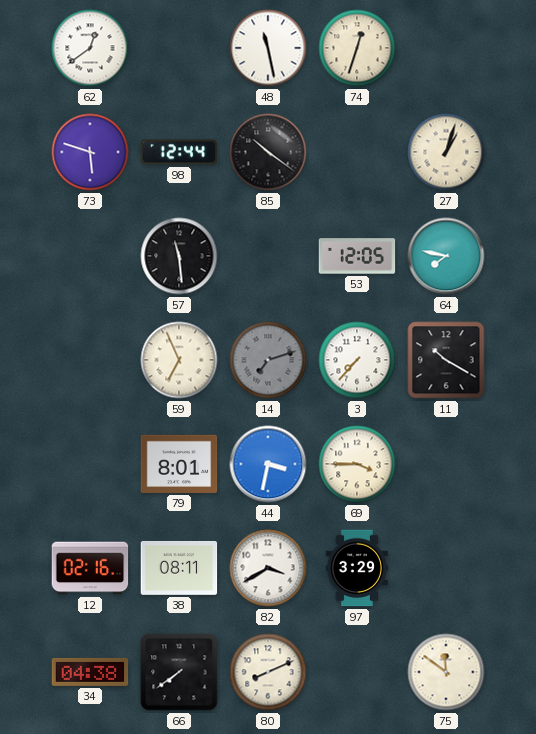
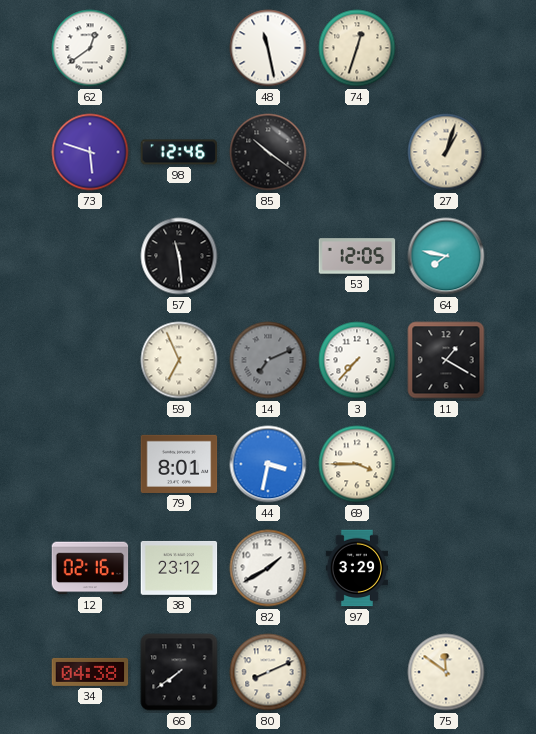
98: 12:44 -> 12:46
14: 7:12 -> 7:11
11: 10:20 -> 1:20
38: 08:11 -> 23:12
82: 3:40 -> 1:40
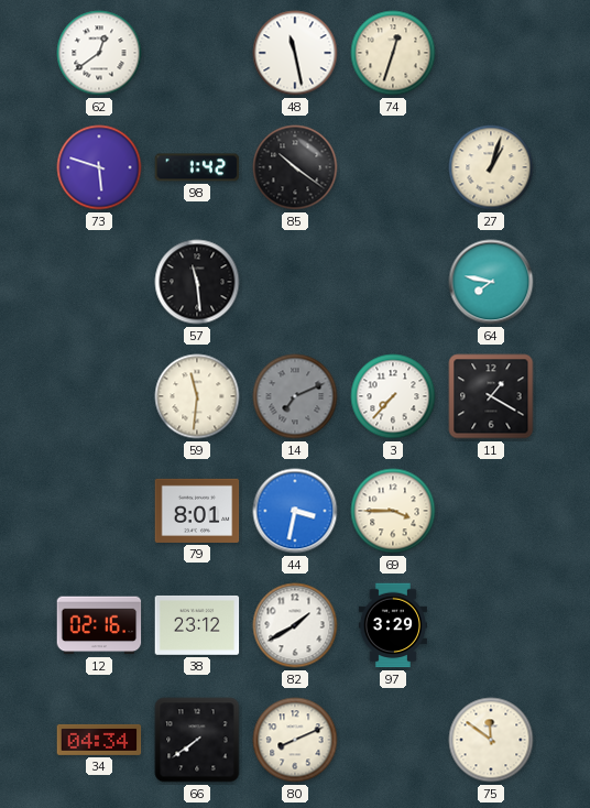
98: 12:46 -> 1:42
53: 12:05 -> none
59: 6:56 -> 11:31
34: 04:38 -> 04:34
